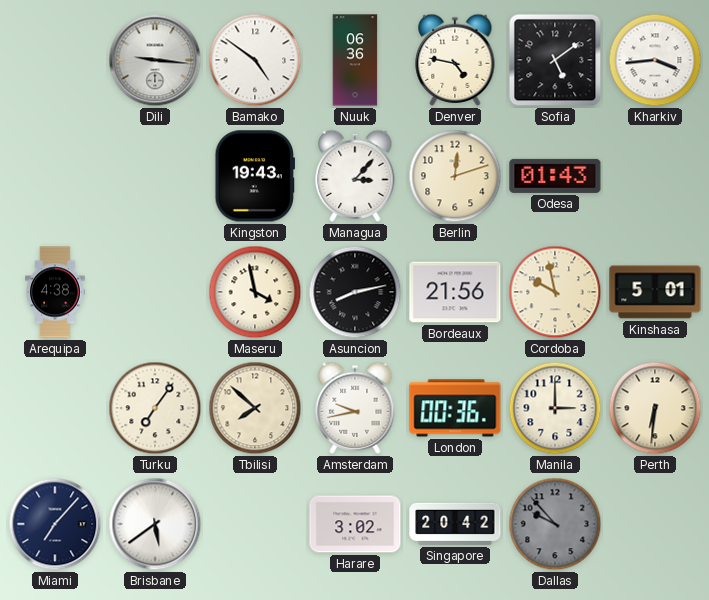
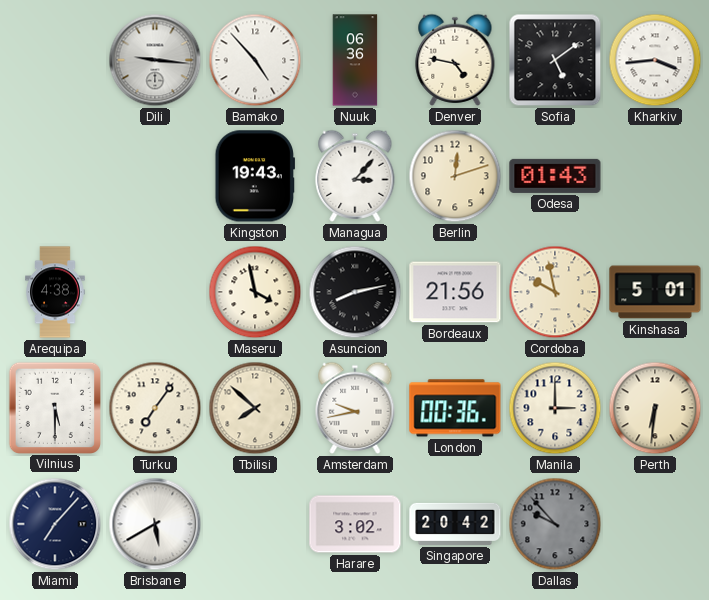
Bamako: 4:51 -> 4:53
Vilnius: none -> 5:30
Brisbane: 5:39 -> 5:40
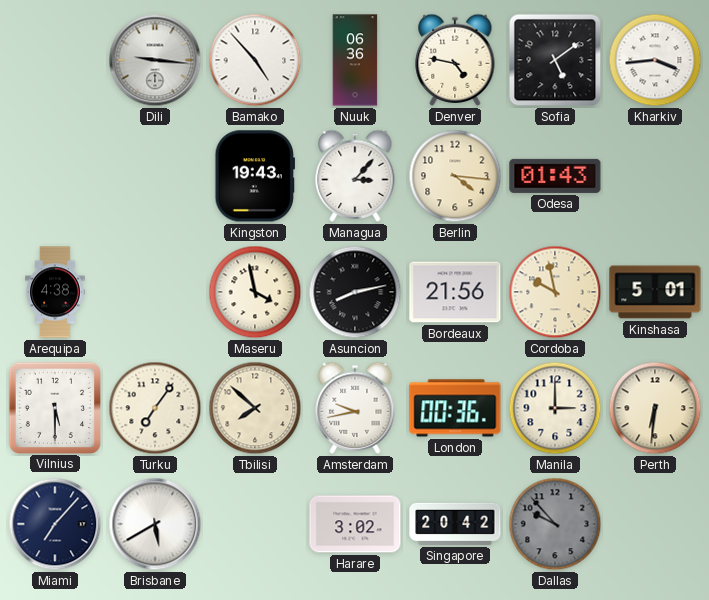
Berlin: 12:12 -> 4:16
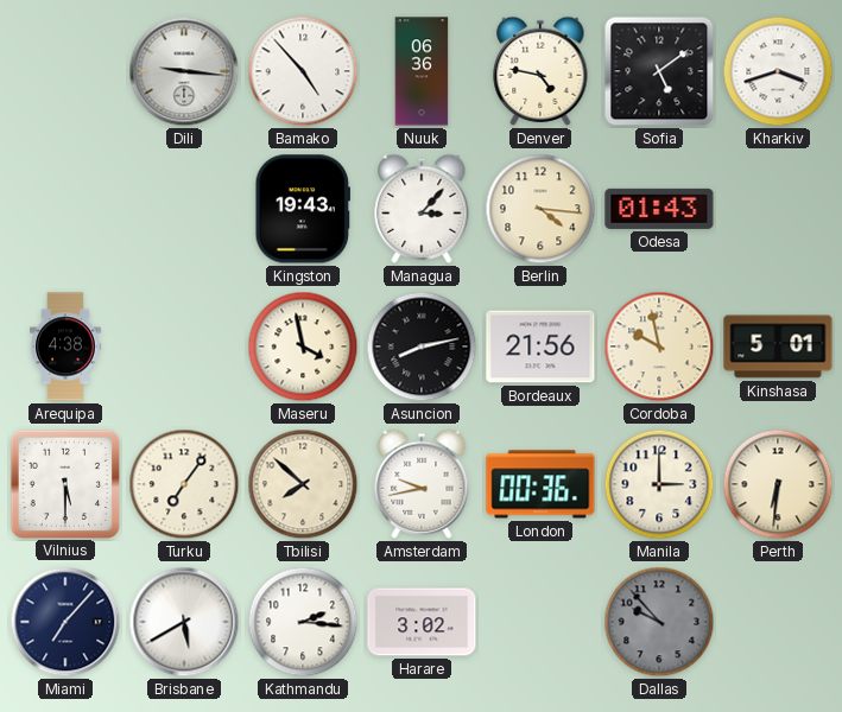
Kharkiv: 3:44 -> 3:42
Kathmandu: none -> 2:16
Singapore: 20:42 -> none
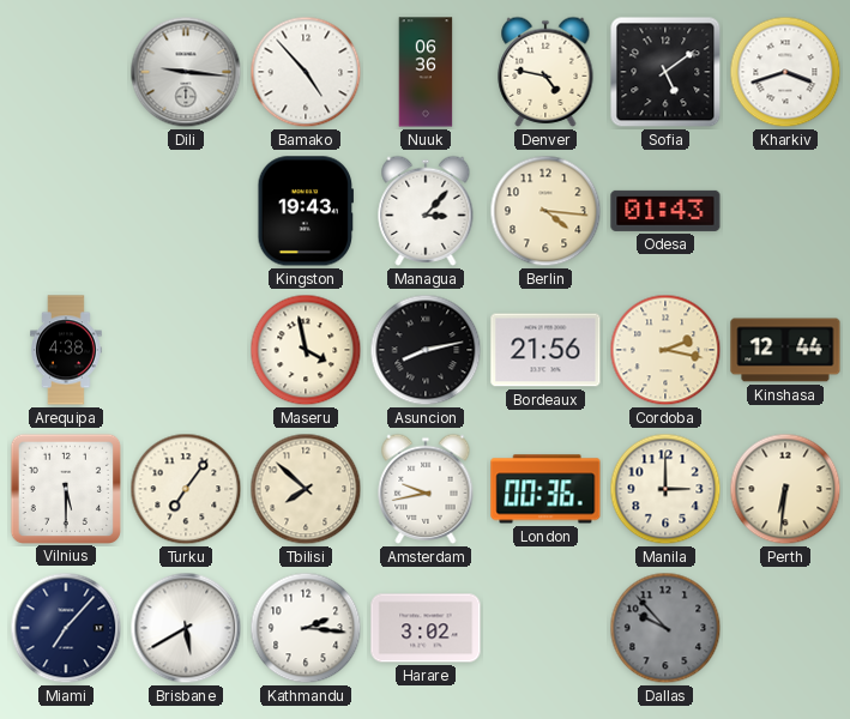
Cordoba: 9:58 -> 2:17
Kinshasa: 5:01 -> 12:44
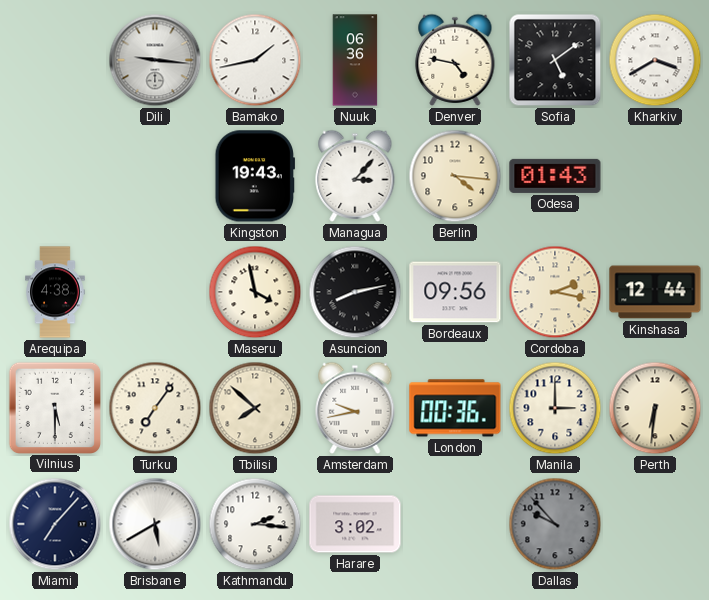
Bamako: 4:53 -> 1:43
Kharkiv: 3:42 -> 3:40
Bordeaux: 21:56 -> 09:56
